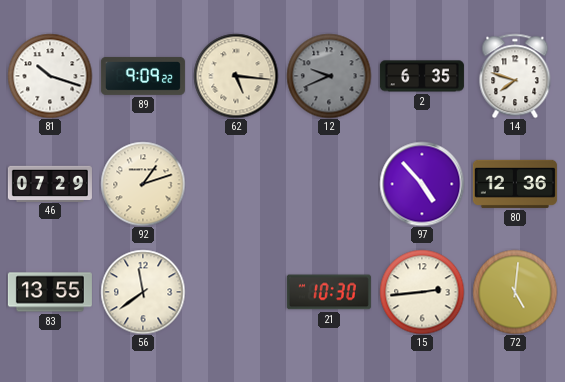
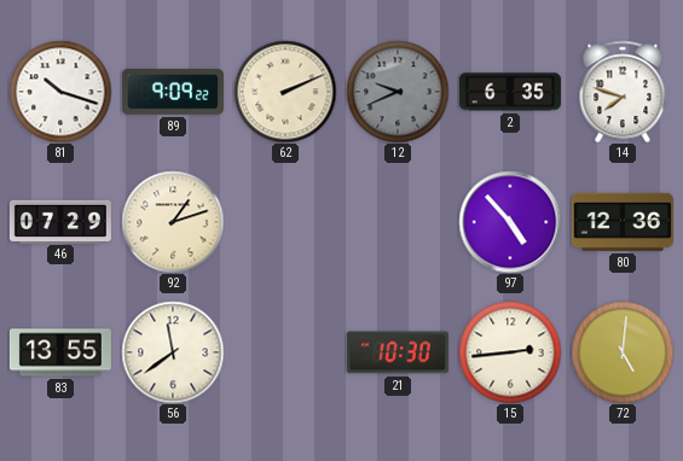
62: 5:16 -> 2:11
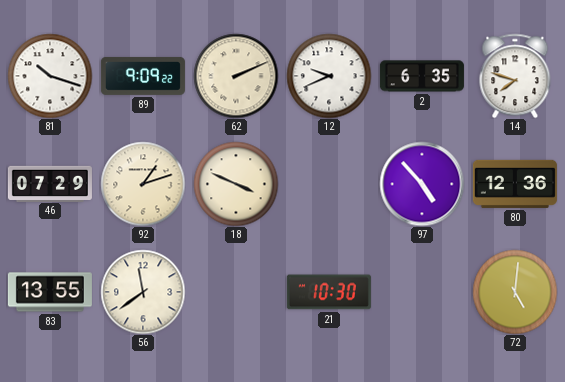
12 dial: grey -> white
18: none -> 3:49
15: 2:44 -> none
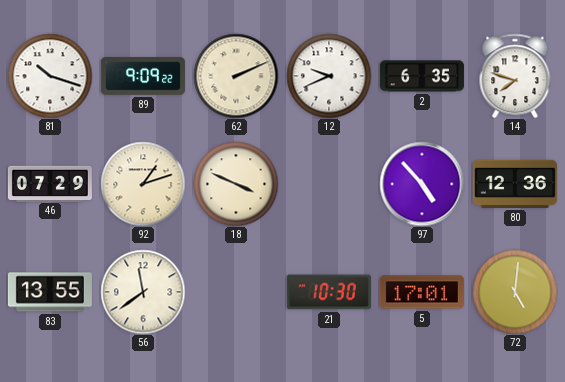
5: none -> 17:01
